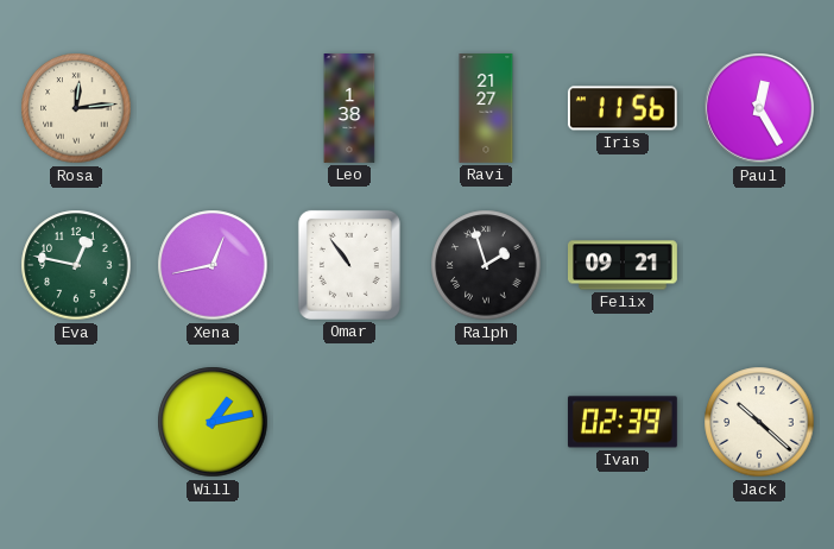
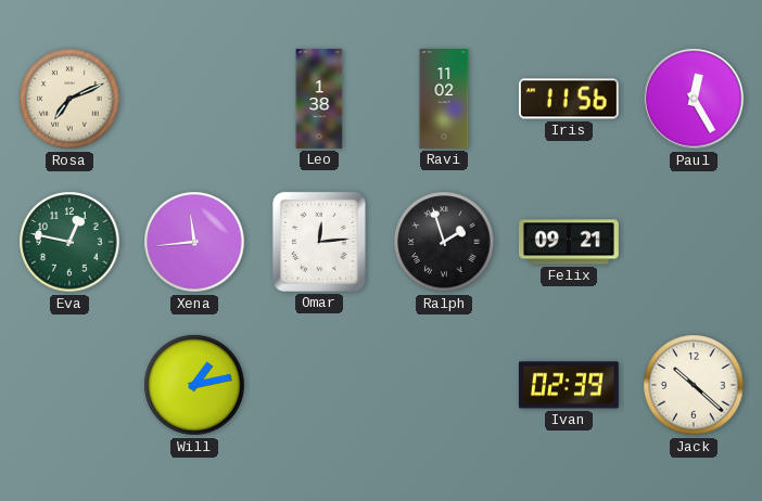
Rosa: 12:14 -> 7:11
Ravi: 21:27 -> 11:02
Xena: 12:43 -> 11:44
Omar: 10:54 -> 12:14
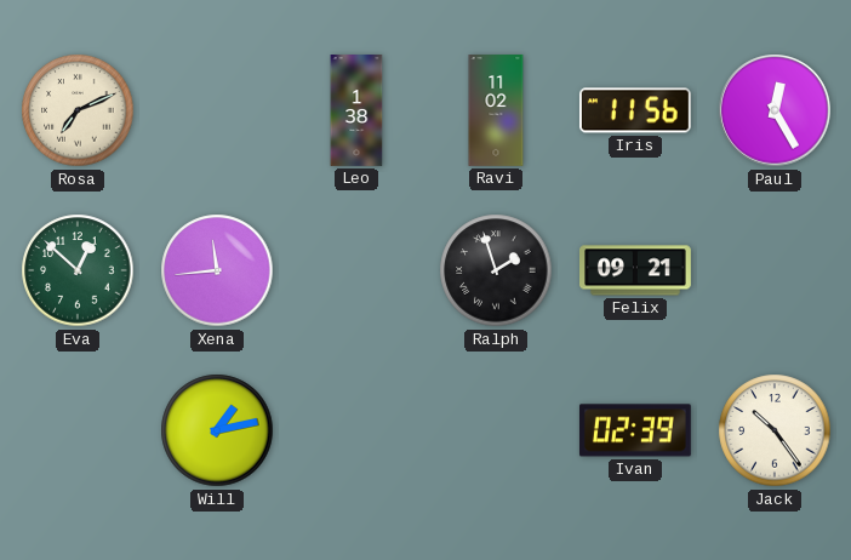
Eva: 12:47 -> 12:52
Omar: 12:14 -> none
Jack: 10:22 -> 10:24
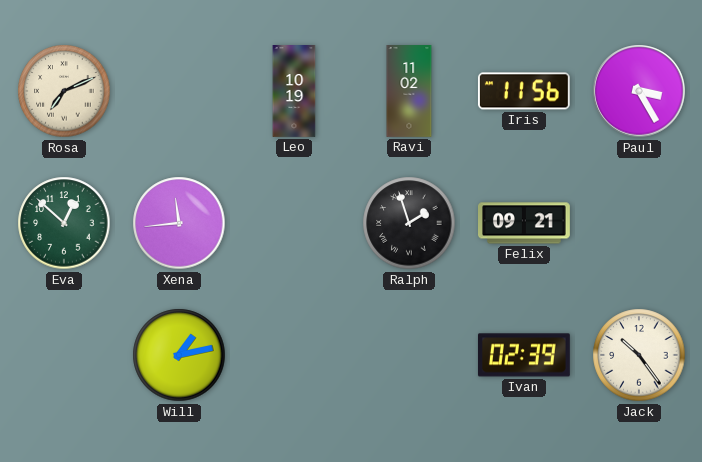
Leo: 1:38 -> 10:19
Paul: 12:25 -> 3:25
